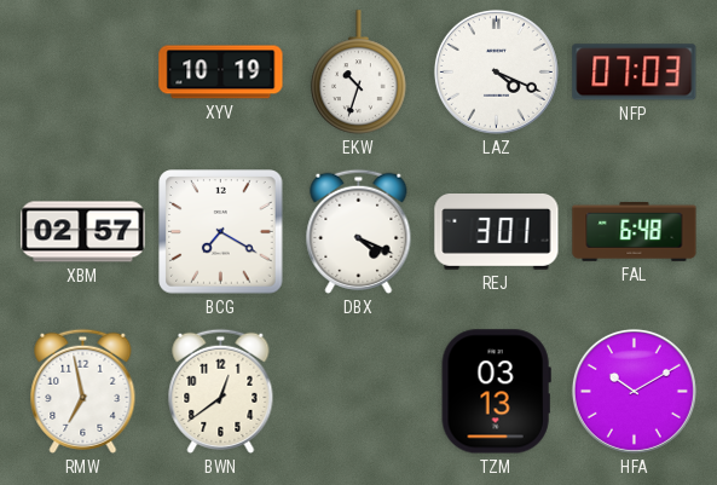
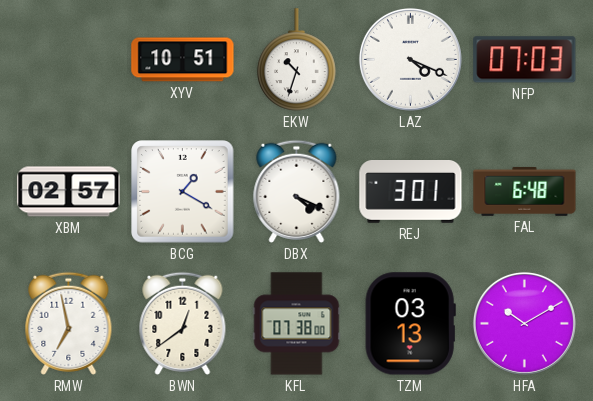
XYV: 10:19 -> 10:51
BCG: 7:20 -> 1:20
KFL: none -> 07:38
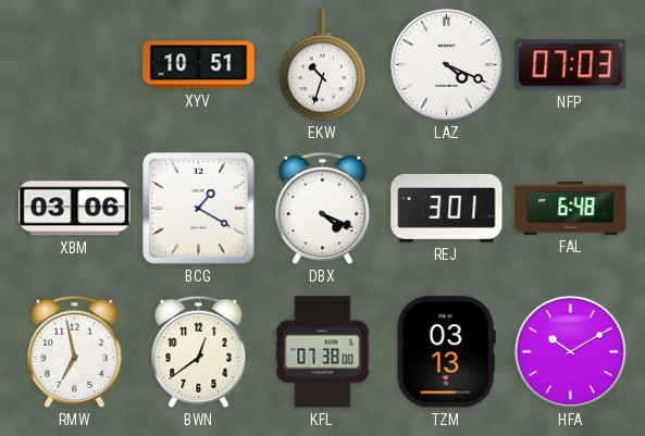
XBM: 02:57 -> 03:06
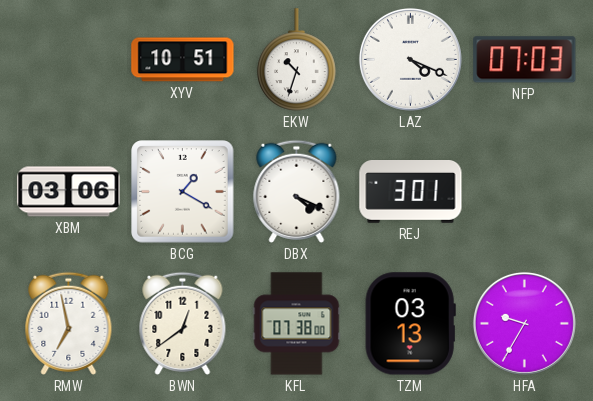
FAL: 6:48 -> none
HFA: 10:10 -> 9:35
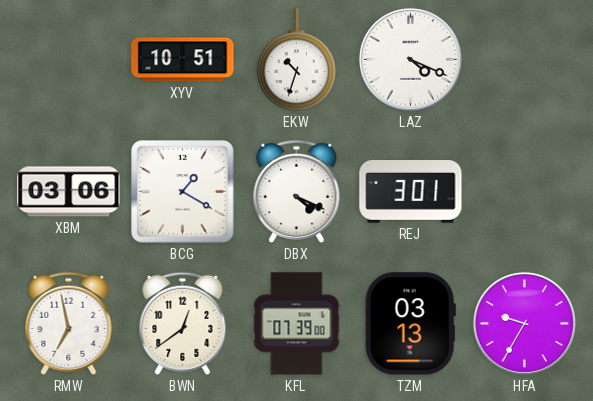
NFP: 07:03 -> none
KFL: 07:38 -> 07:39
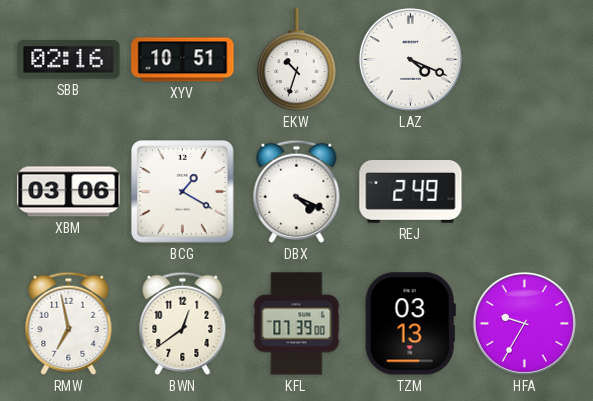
SBB: none -> 02:16
REJ: 3:01 -> 2:49
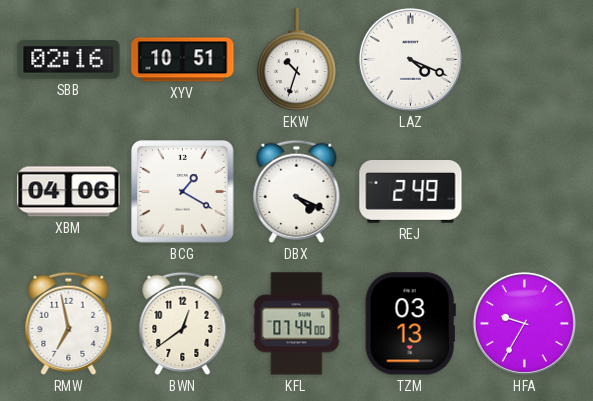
XBM: 03:06 -> 04:06
KFL: 07:39 -> 07:44
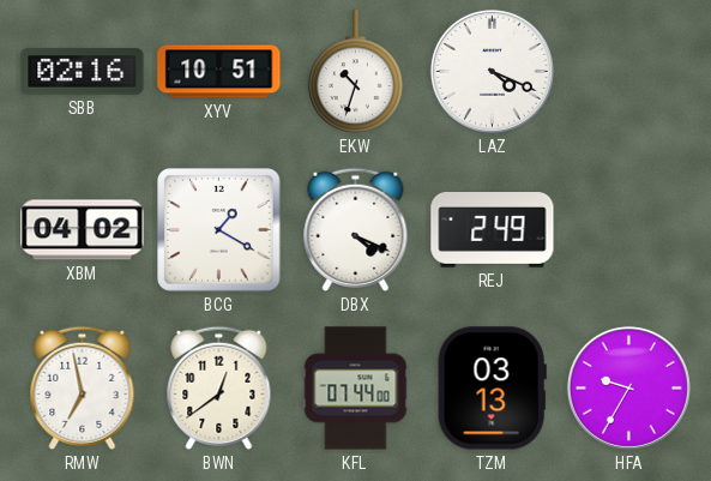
XBM: 04:06 -> 04:02
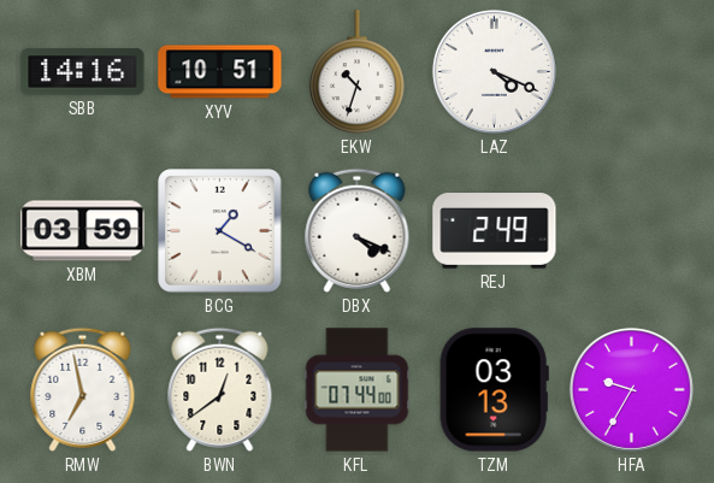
SBB: 02:16 -> 14:16
XBM: 04:02 -> 03:59
